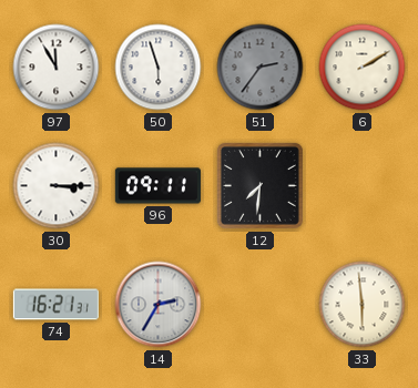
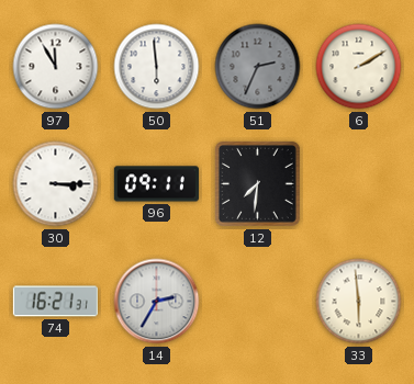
50: 5:57 -> 5:59
51: 2:36 -> 2:34
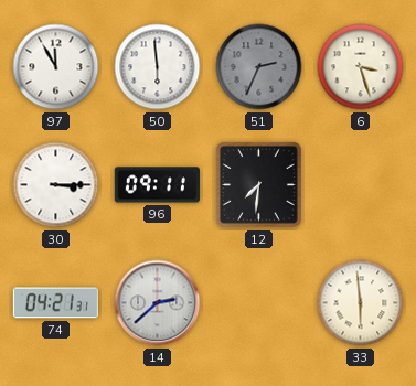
6: 2:10 -> 3:27
74: 16:21 -> 04:21
14: 2:35 -> 2:38
